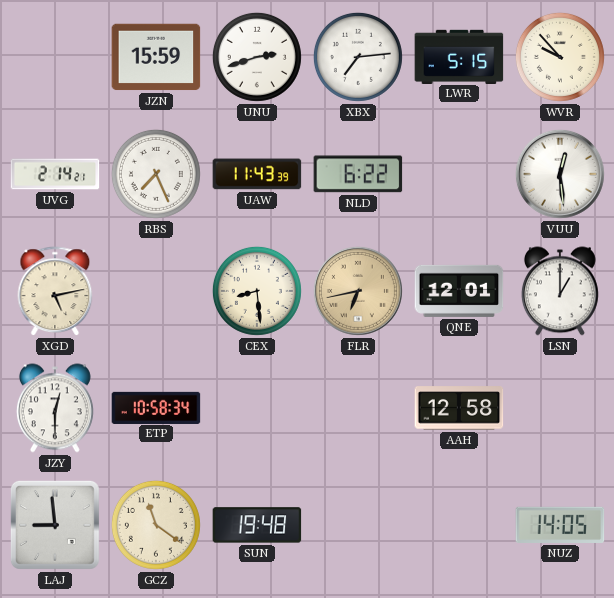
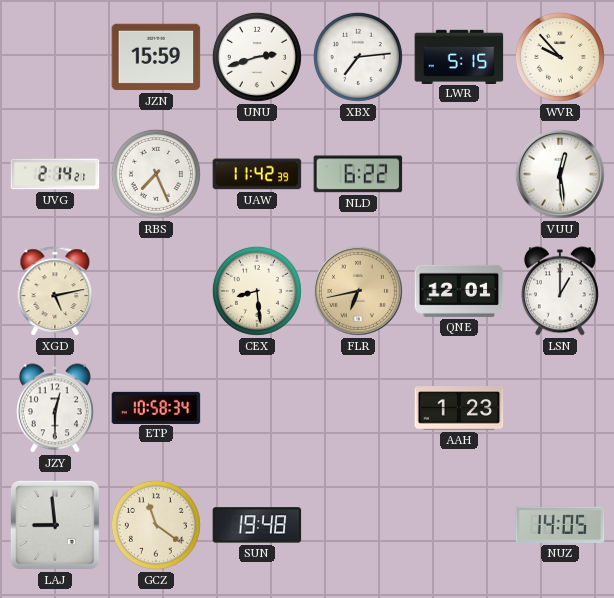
UAW: 11:43 -> 11:42
AAH: 12:58 -> 1:23
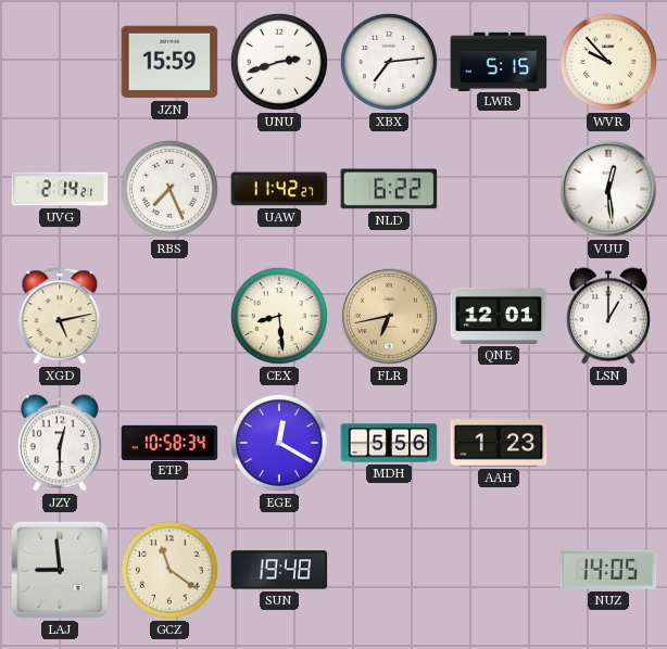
UAW: 11:42:39 -> 11:42:27
EGE: none -> 12:20
MDH: none -> 5:56
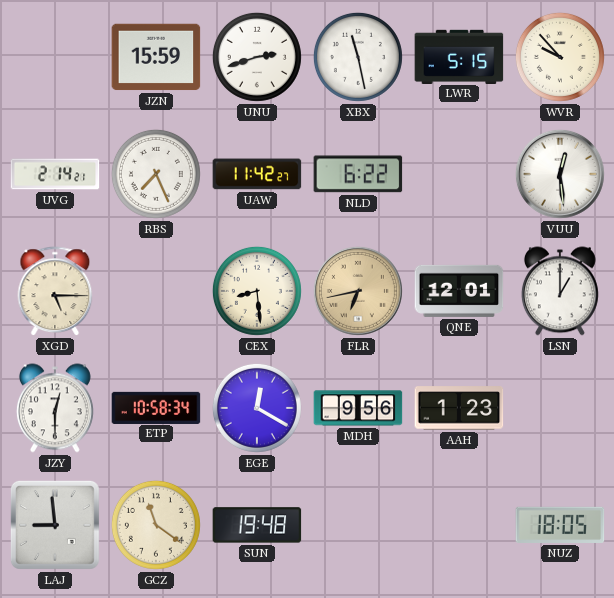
XBX: 7:14 -> 11:28
XGD: 5:13 -> 5:15
MDH: 5:56 -> 9:56
NUZ: 14:05 -> 18:05
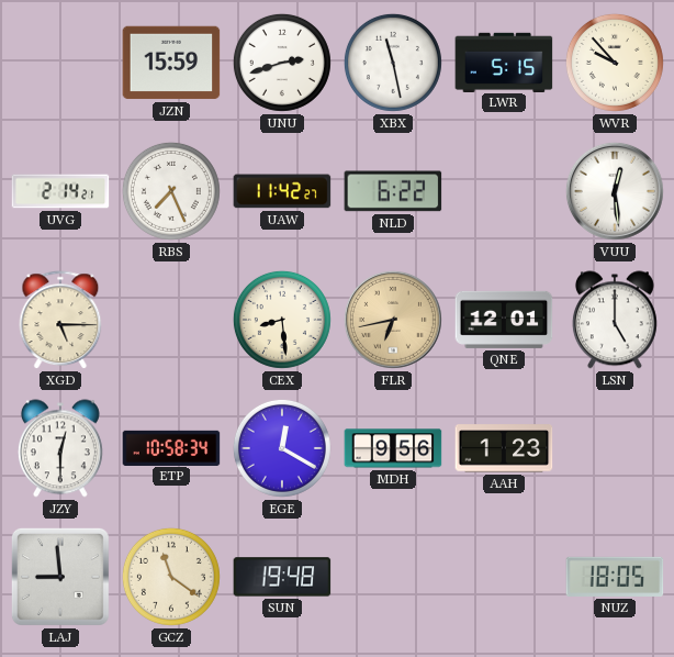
LSN: 1:00 -> 5:00
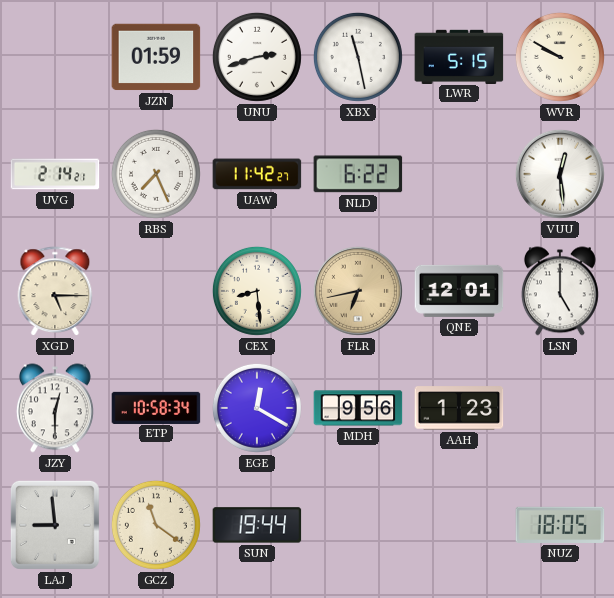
JZN: 15:59 -> 01:59
WVR: 9:53 -> 9:50
SUN: 19:48 -> 19:44
